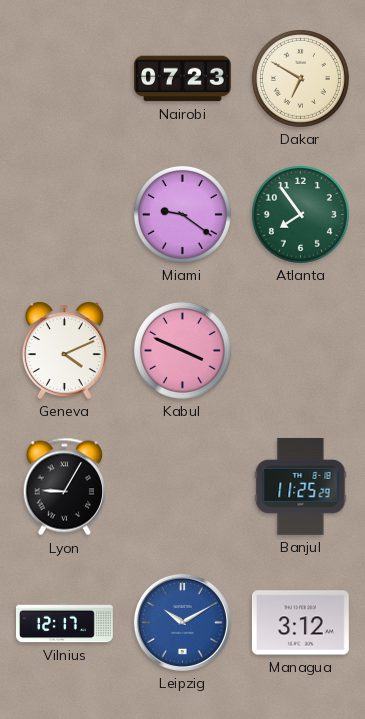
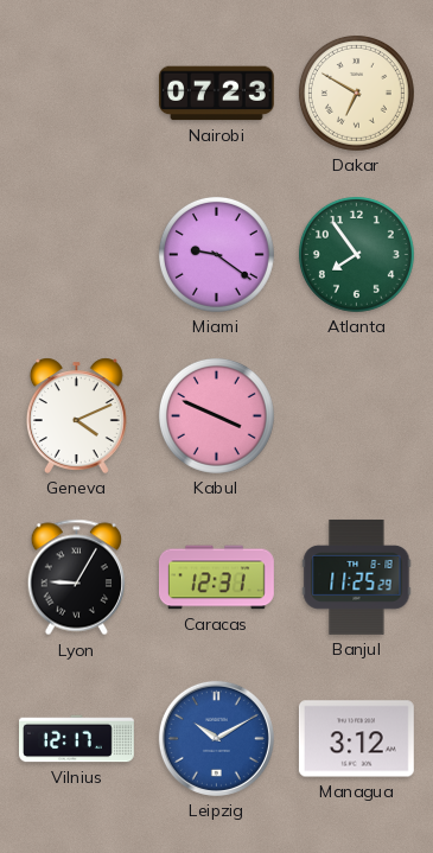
Caracas: none -> 12:31
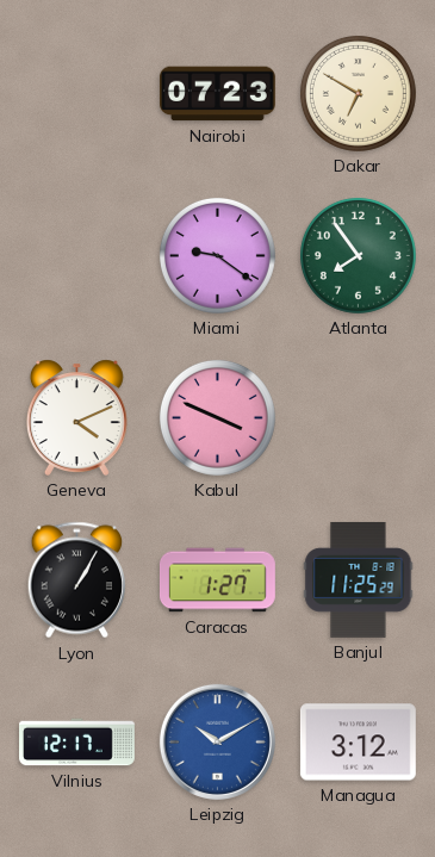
Lyon: 9:05 -> 1:05
Caracas: 12:31 -> 1:27
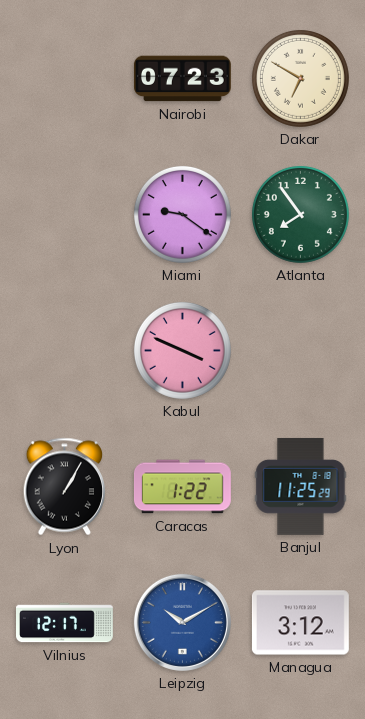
Geneva: 4:11 -> none
Caracas: 1:27 -> 1:22
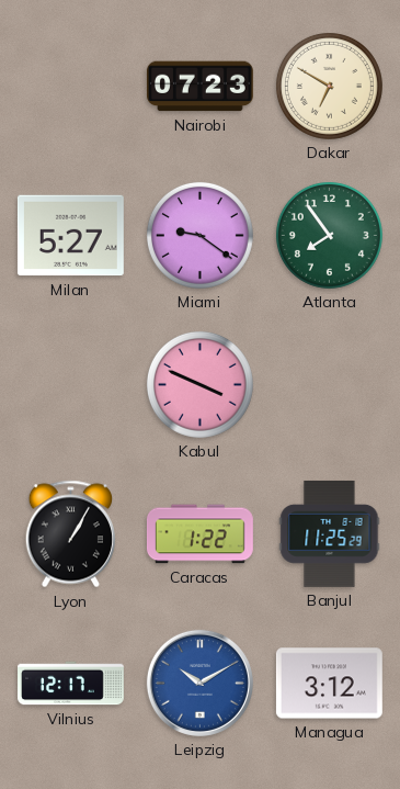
Milan: none -> 5:27
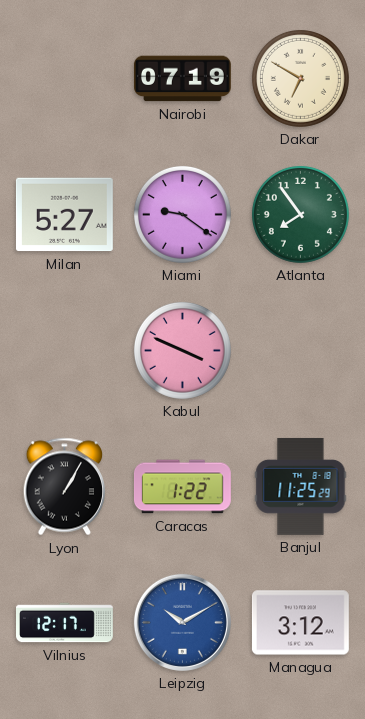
Nairobi: 07:23 -> 07:19
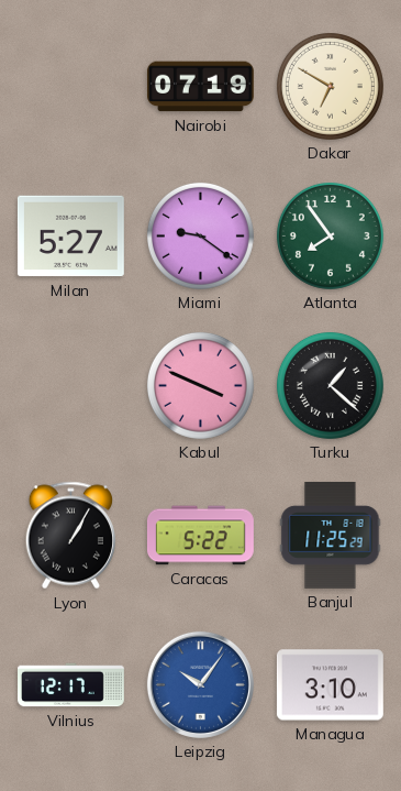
Turku: none -> 1:22
Caracas: 1:22 -> 5:22
Leipzig: 10:10 -> 10:06
Managua: 3:12 -> 3:10
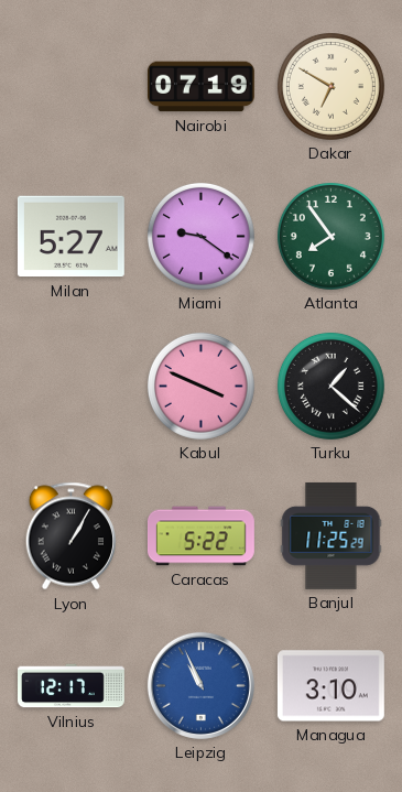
Leipzig: 10:06 -> 10:56
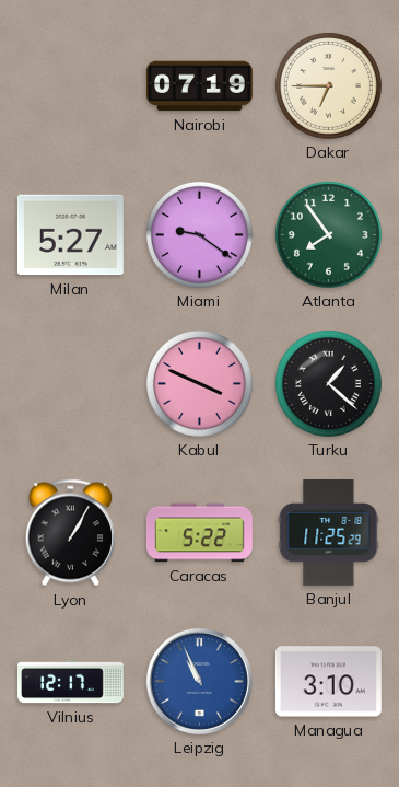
Dakar: 6:50 -> 6:45
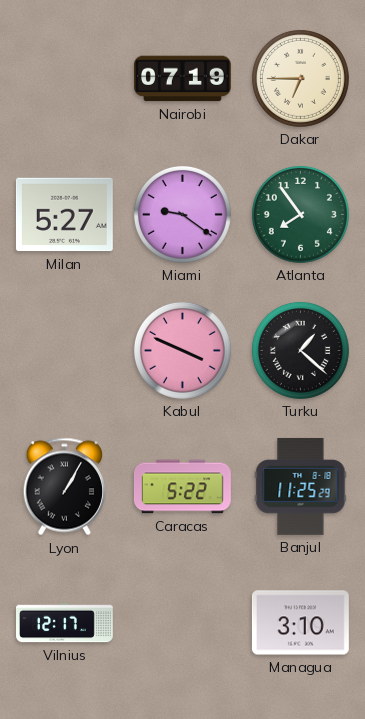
Leipzig: 10:56 -> none
